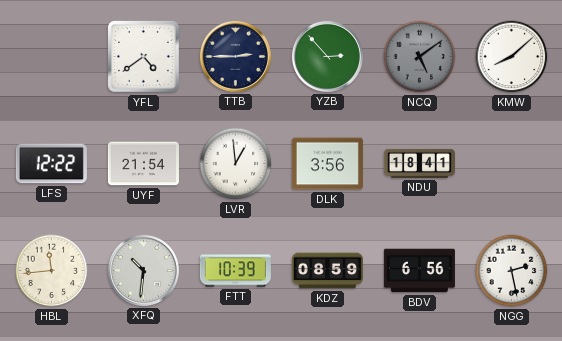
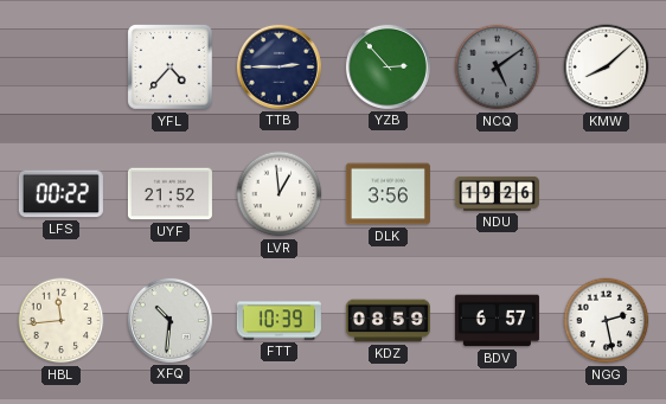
YFL: 4:39 -> 4:37
LFS: 12:22 -> 00:22
UYF: 21:54 -> 21:52
NDU: 18:41 -> 19:26
BDV: 6:56 -> 6:57
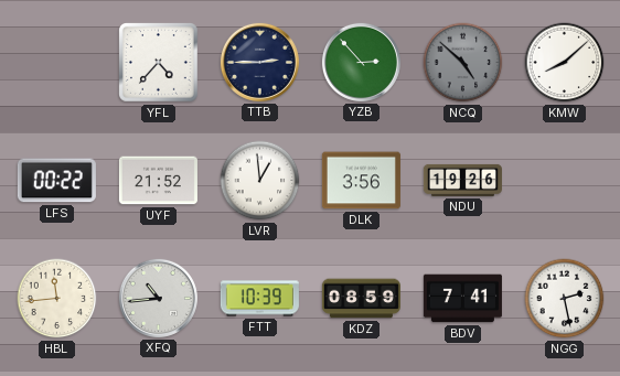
NCQ: 5:09 -> 4:52
XFQ: 10:31 -> 10:44
BDV: 6:57 -> 7:41
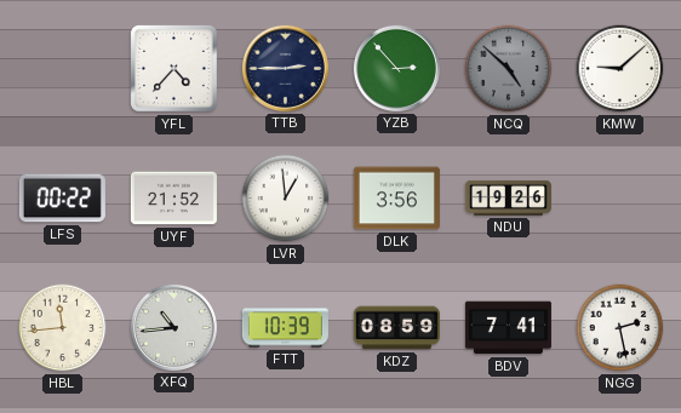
KMW: 8:08 -> 9:08
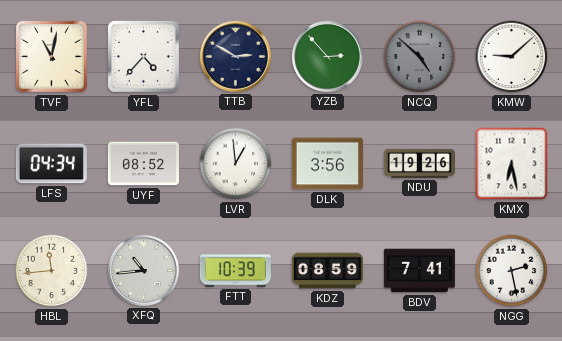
TVF: none -> 11:02
TTB: 2:45 -> 2:50
LFS: 00:22 -> 04:34
UYF: 21:52 -> 08:52
KMX: none -> 6:28
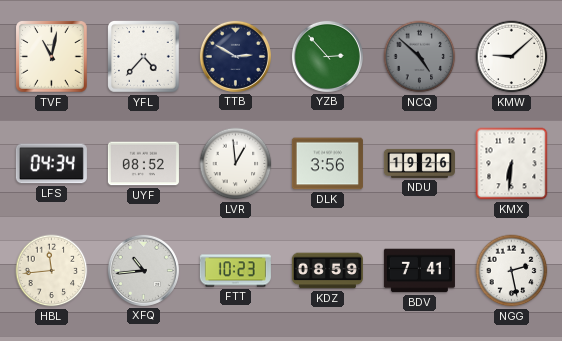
KMX: 6:28 -> 6:31
FTT: 10:39 -> 10:23
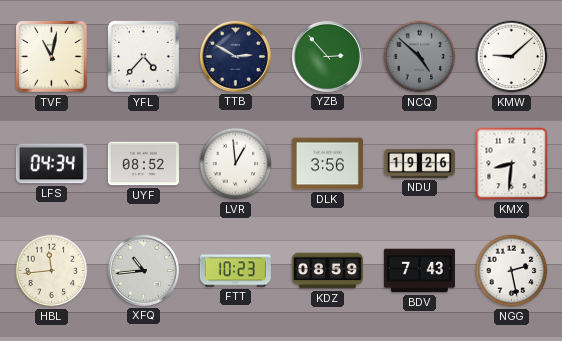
KMX: 6:31 -> 8:31
BDV: 7:41 -> 7:43
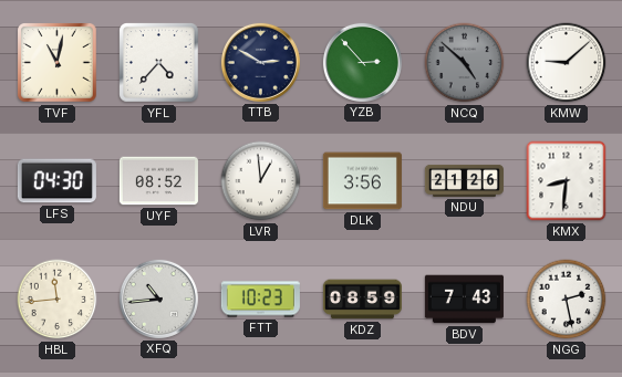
LFS: 04:34 -> 04:30
NDU: 19:26 -> 21:26
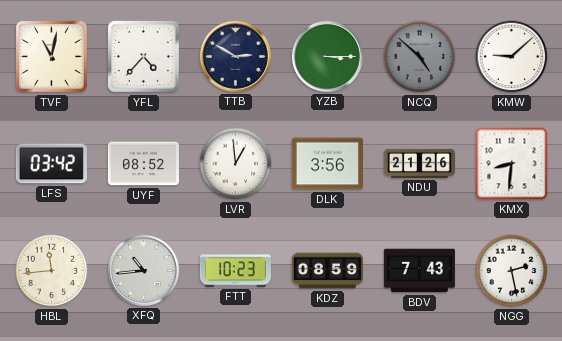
YZB: 2:53 -> 3:15
LFS: 04:30 -> 03:42
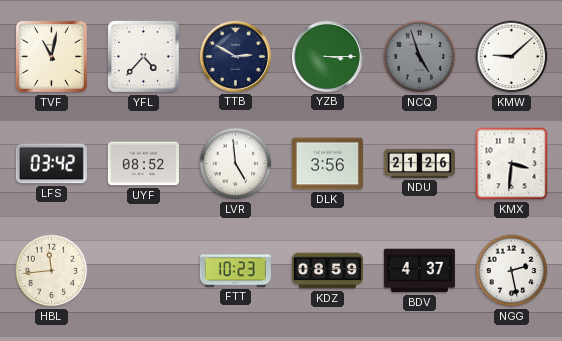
NCQ: 4:52 -> 4:57
LVR: 12:59 -> 4:59
KMX: 8:31 -> 3:31
XFQ: 10:44 -> none
BDV: 7:43 -> 4:37
